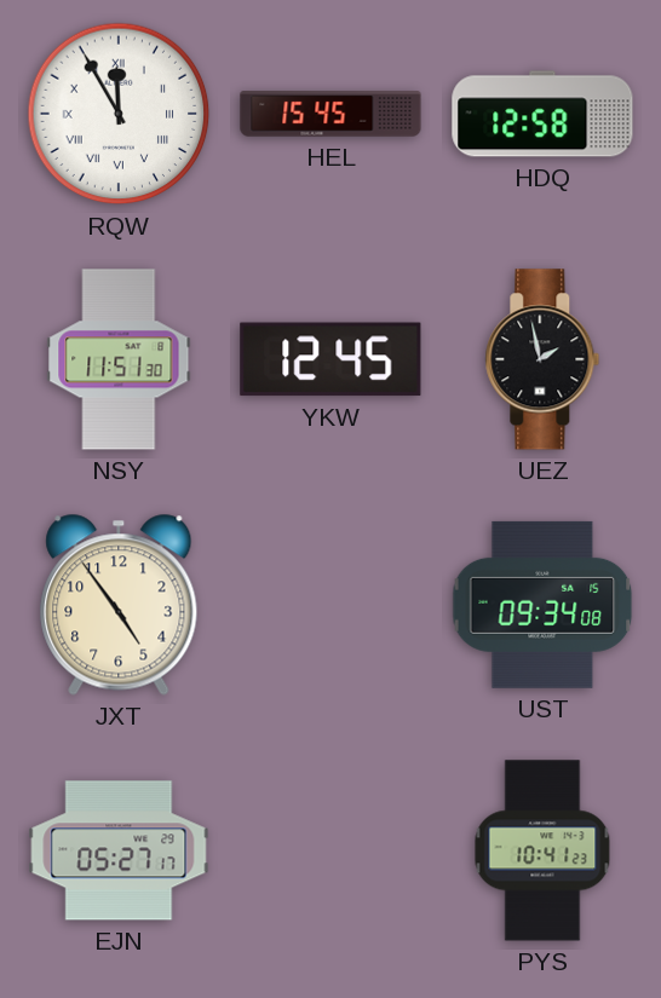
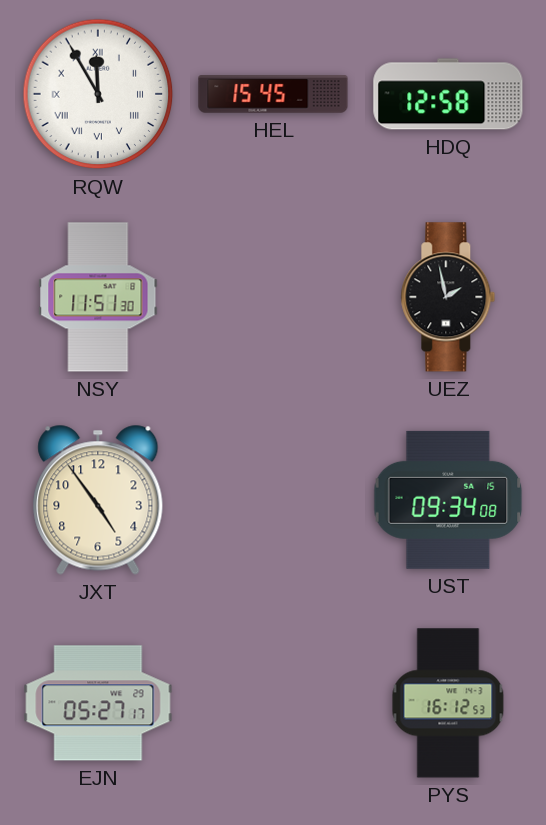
YKW: 12:45 -> none
PYS: 10:41 -> 16:12
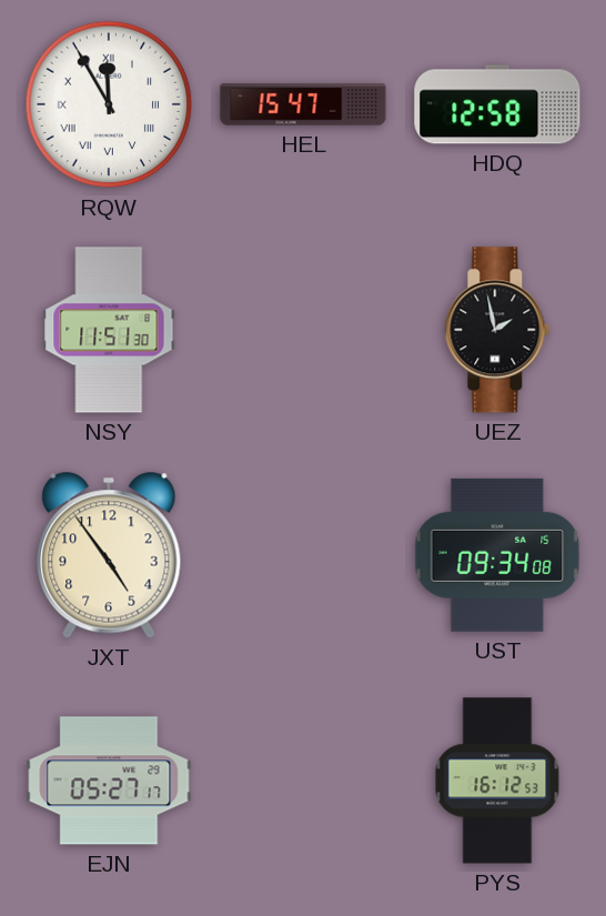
HEL: 15:45 -> 15:47
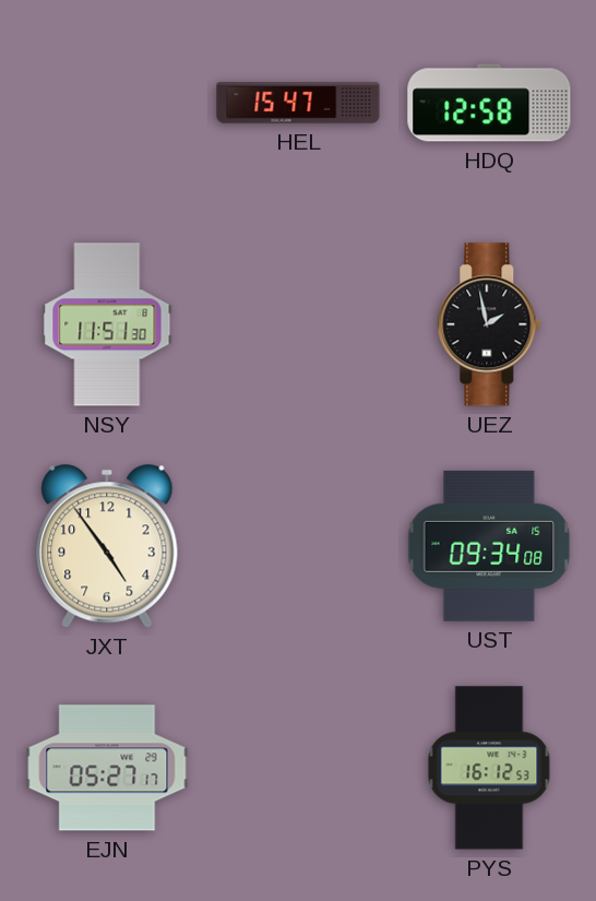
RQW: 11:55 -> none
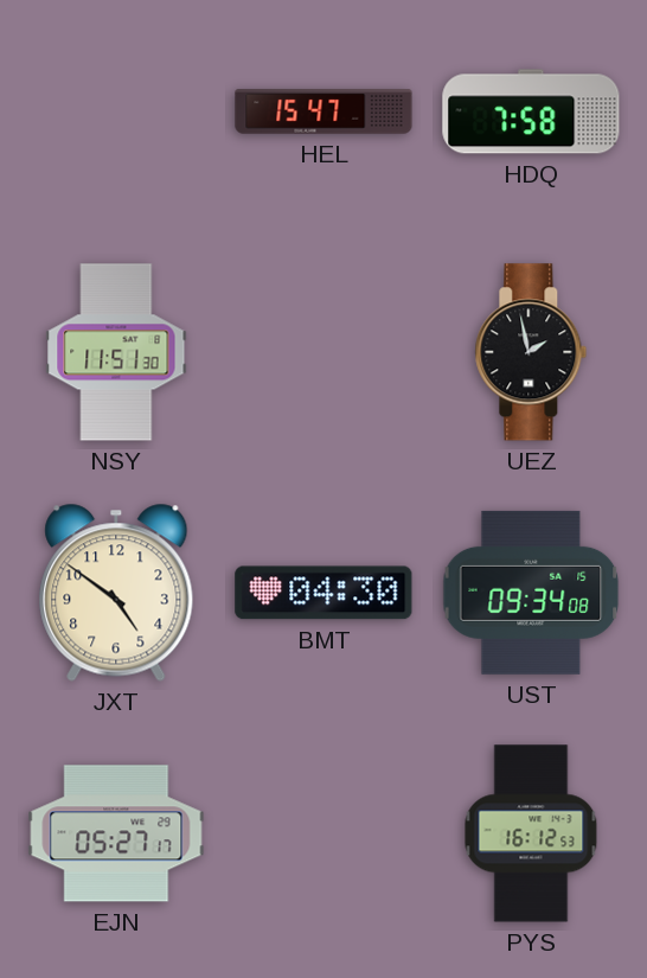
HDQ: 12:58 -> 7:58
JXT: 4:54 -> 4:51
BMT: none -> 04:30
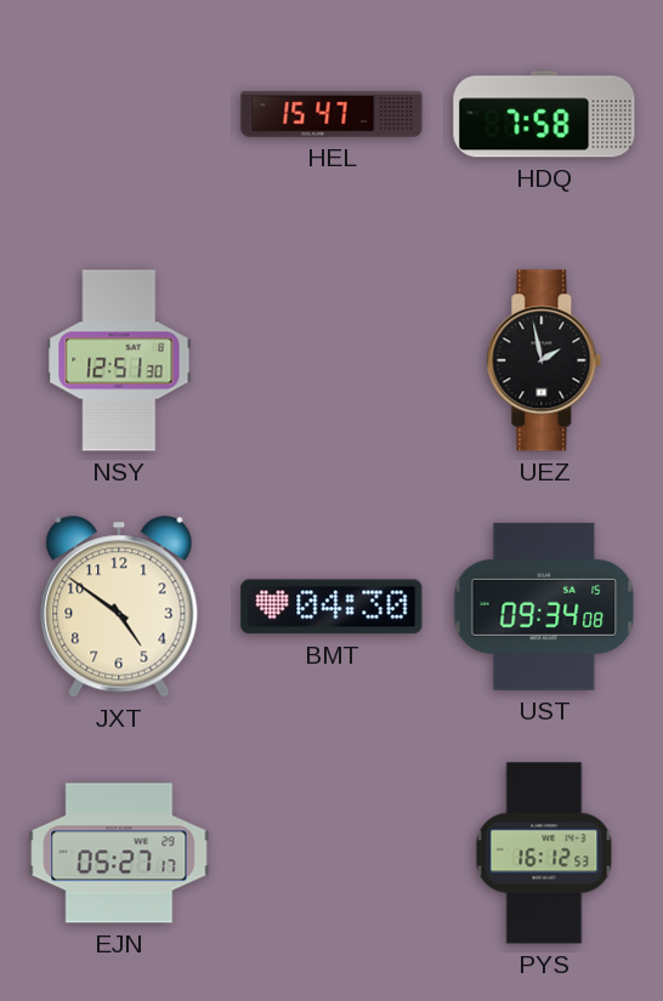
NSY: 11:51 -> 12:51
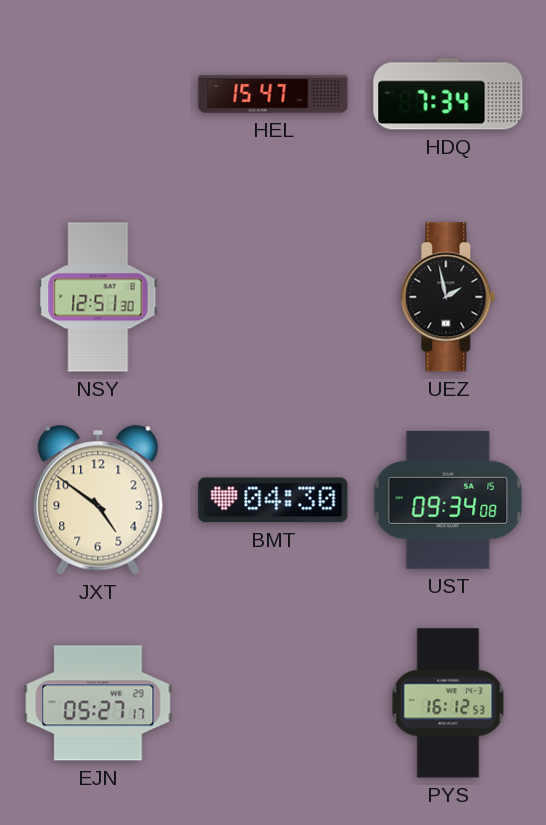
HDQ: 7:58 -> 7:34
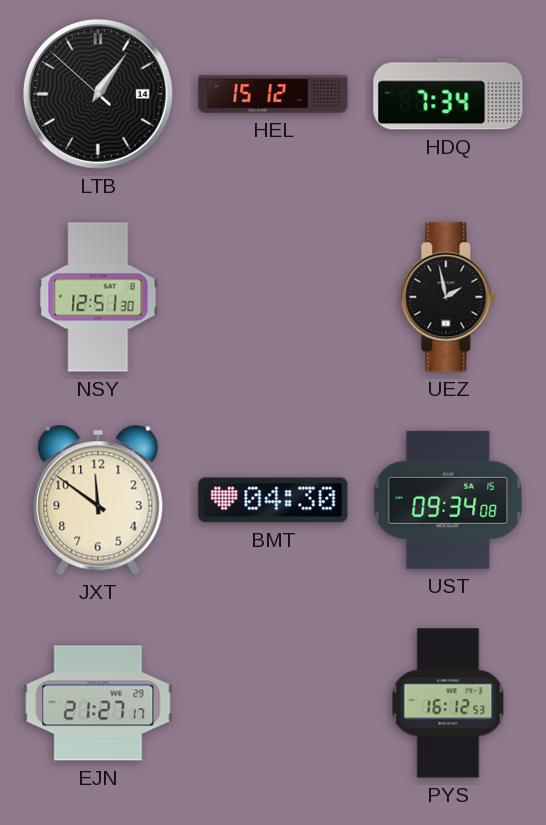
LTB: none -> 1:05
HEL: 15:47 -> 15:12
JXT: 4:51 -> 11:51
EJN: 05:27 -> 21:27
